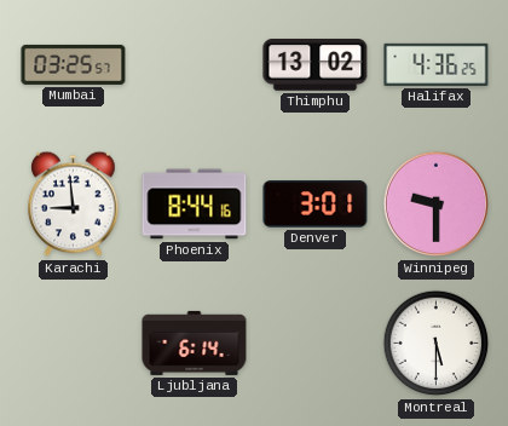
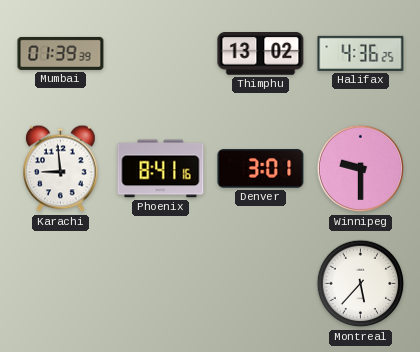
Mumbai: 03:25 -> 01:39
Phoenix: 8:44 -> 8:41
Ljubljana: 6:14 -> none
Montreal: 5:30 -> 5:37
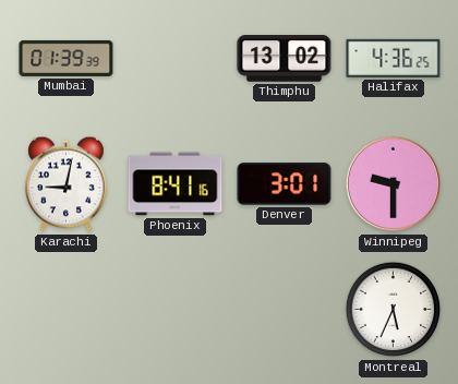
Karachi: 8:59 -> 9:02
Montreal: 5:37 -> 5:34
